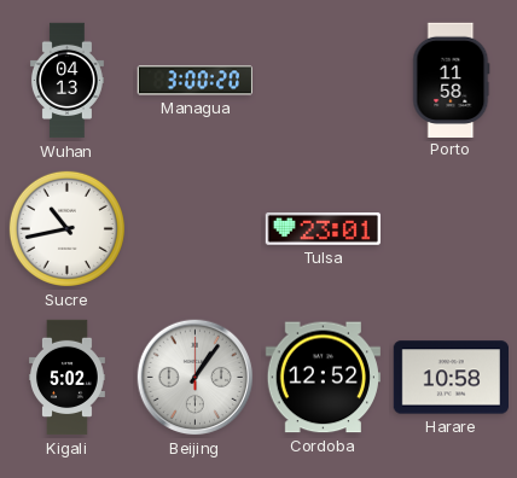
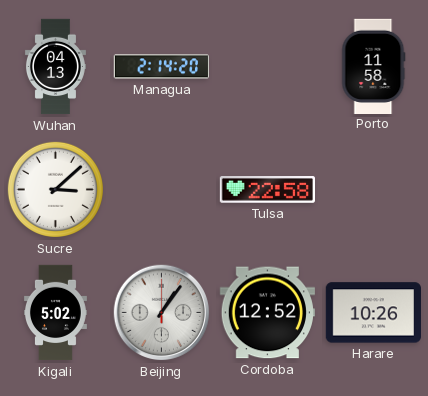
Managua: 3:00 -> 2:14
Sucre: 10:43 -> 3:08
Tulsa: 23:01 -> 22:58
Harare: 10:58 -> 10:26
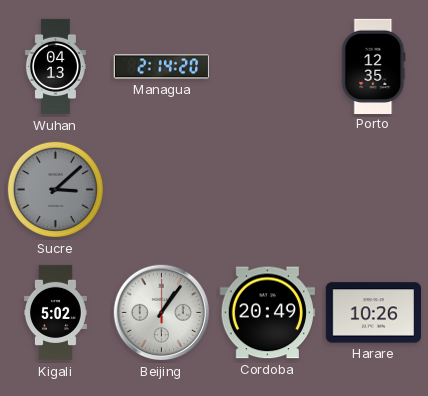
Porto: 11:58 -> 12:35
Sucre dial: white -> grey
Tulsa: 22:58 -> none
Cordoba: 12:52 -> 20:49
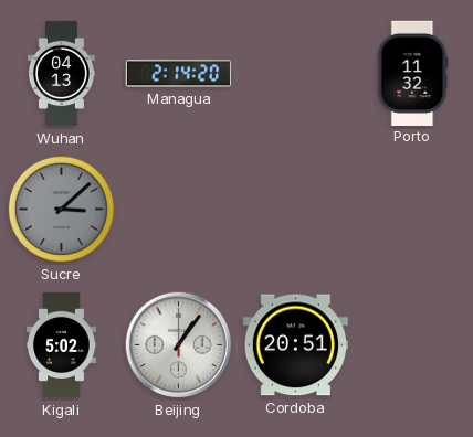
Porto: 12:35 -> 11:32
Cordoba: 20:49 -> 20:51
Harare: 10:26 -> none
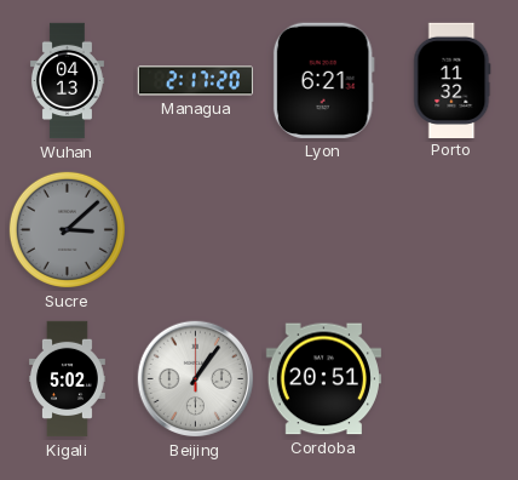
Managua: 2:14 -> 2:17
Lyon: none -> 6:21
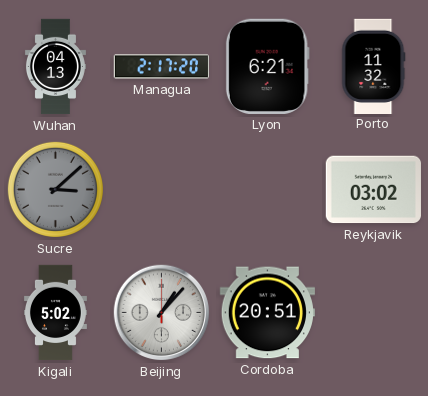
Reykjavik: none -> 03:02
Beijing: 1:06 -> 1:07
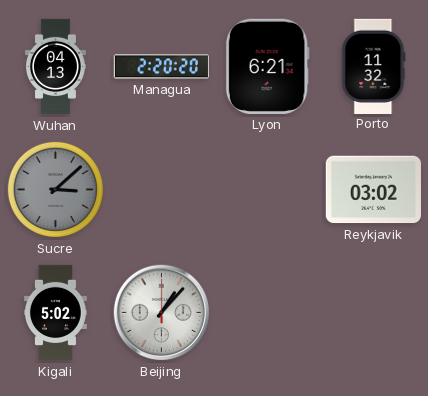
Managua: 2:17 -> 2:20
Cordoba: 20:51 -> none
